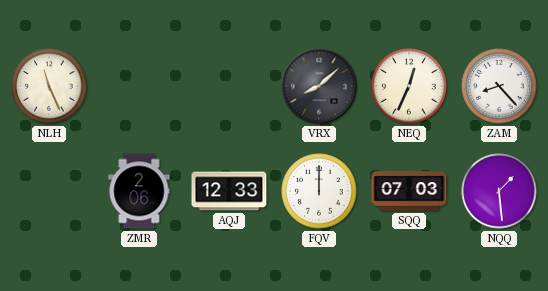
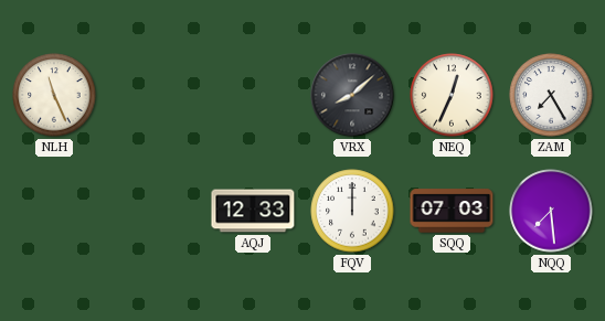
ZAM: 8:23 -> 7:25
ZMR: 2:06 -> none
NQQ: 1:29 -> 7:29
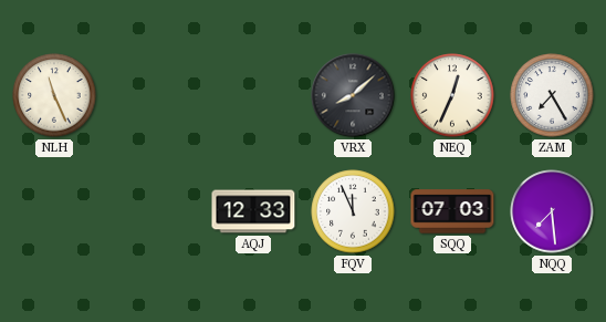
FQV: 12:00 -> 11:56
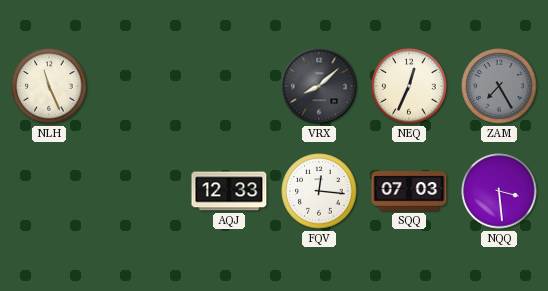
ZAM dial: white -> grey
FQV: 11:56 -> 12:16
NQQ: 7:29 -> 3:29
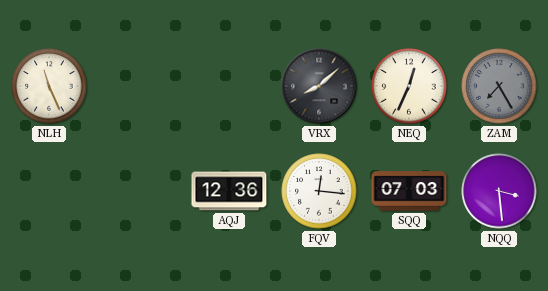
AQJ: 12:33 -> 12:36
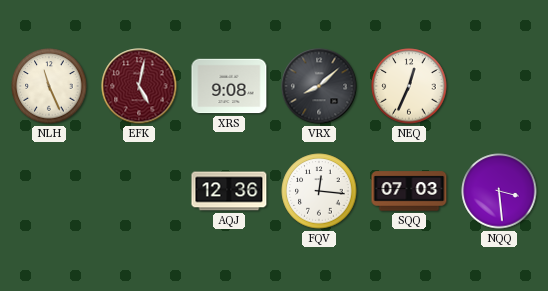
EFK: none -> 5:02
XRS: none -> 9:08
ZAM: 7:25 -> none
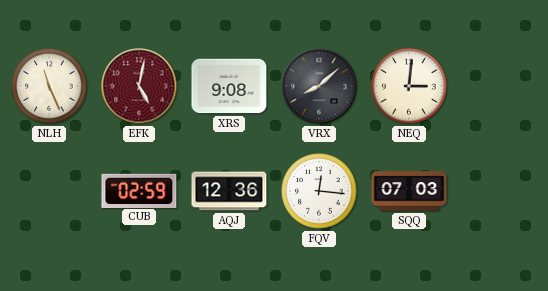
NEQ: 12:34 -> 3:01
CUB: none -> 02:59
NQQ: 3:29 -> none
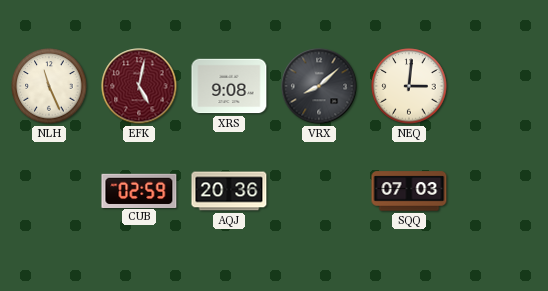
AQJ: 12:36 -> 20:36
FQV: 12:16 -> none
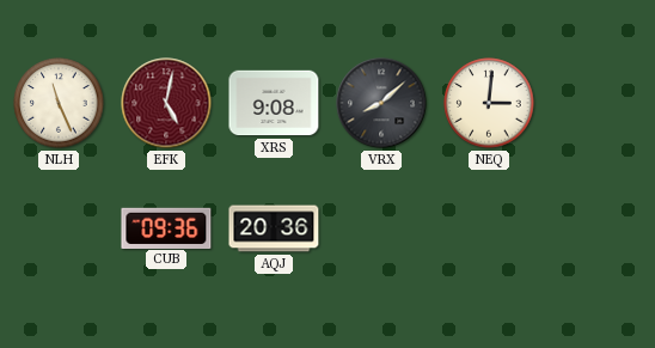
CUB: 02:59 -> 09:36
SQQ: 07:03 -> none
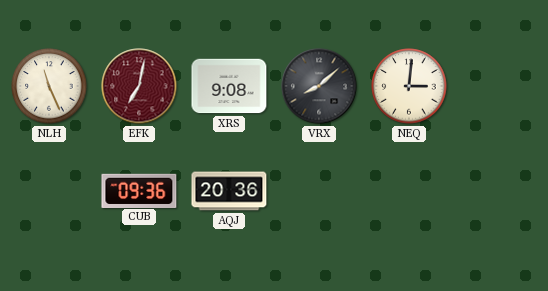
EFK: 5:02 -> 7:02
